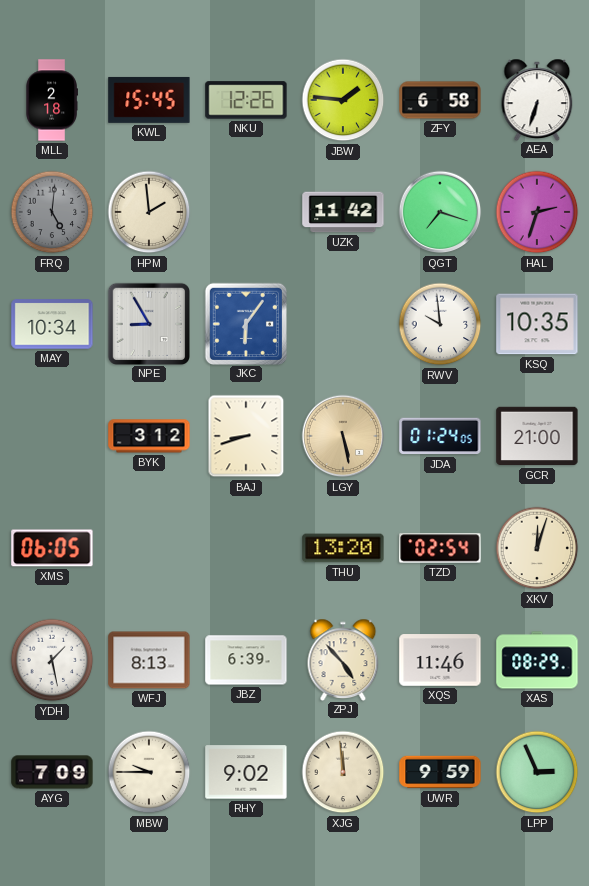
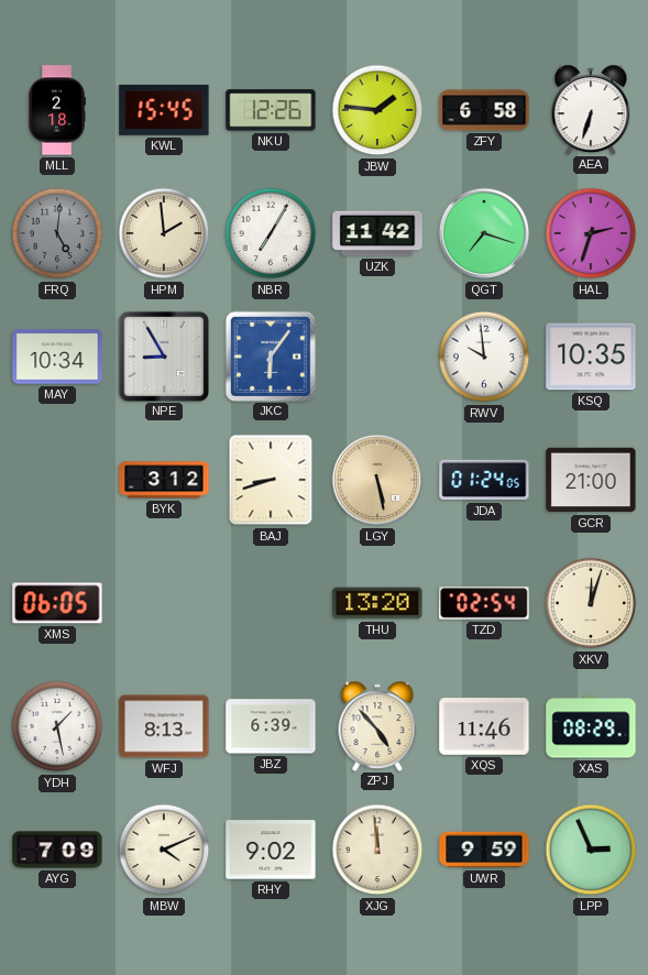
NBR: none -> 7:05
MBW: 9:45 -> 4:11
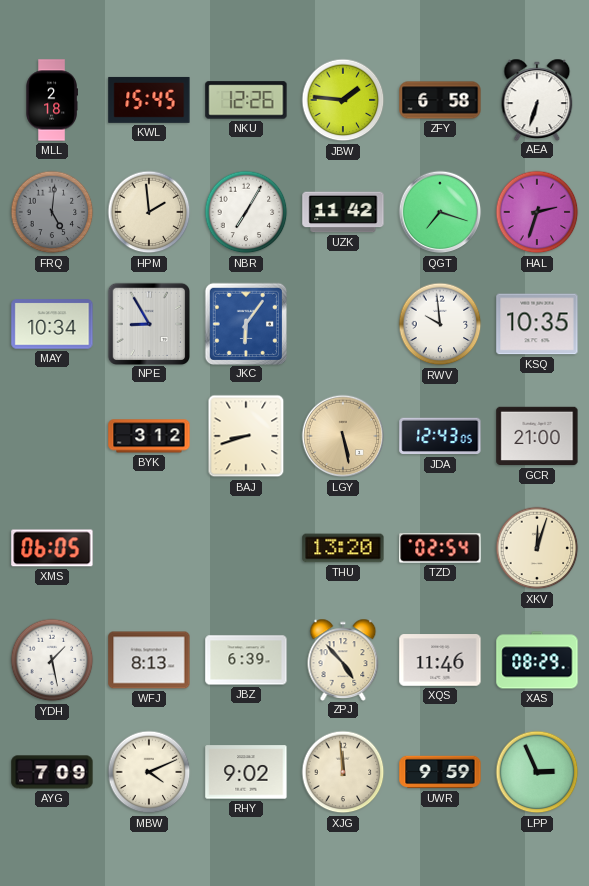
JDA: 01:24 -> 12:43
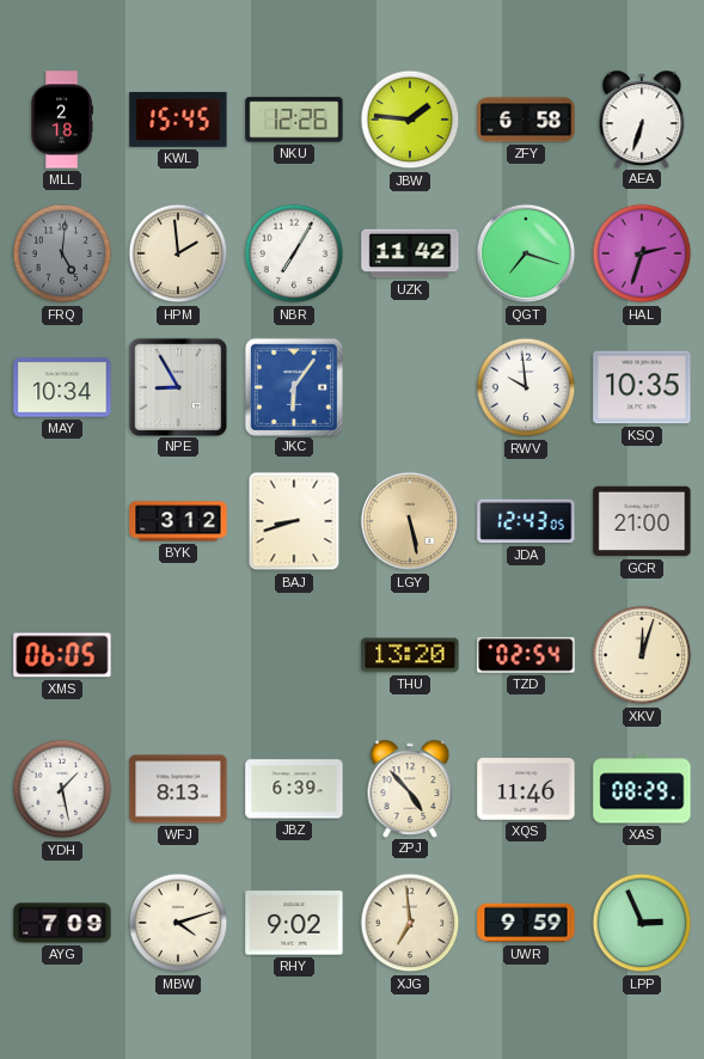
MBW: 4:11 -> 4:12
XJG: 11:59 -> 6:59
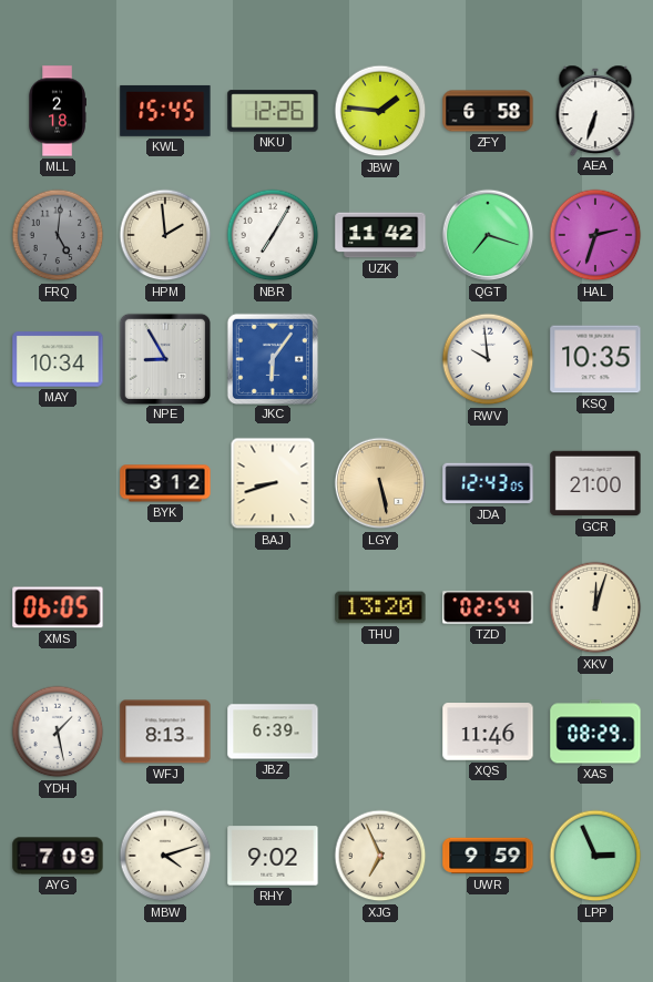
ZPJ: 4:53 -> none
XJG: 6:59 -> 6:56
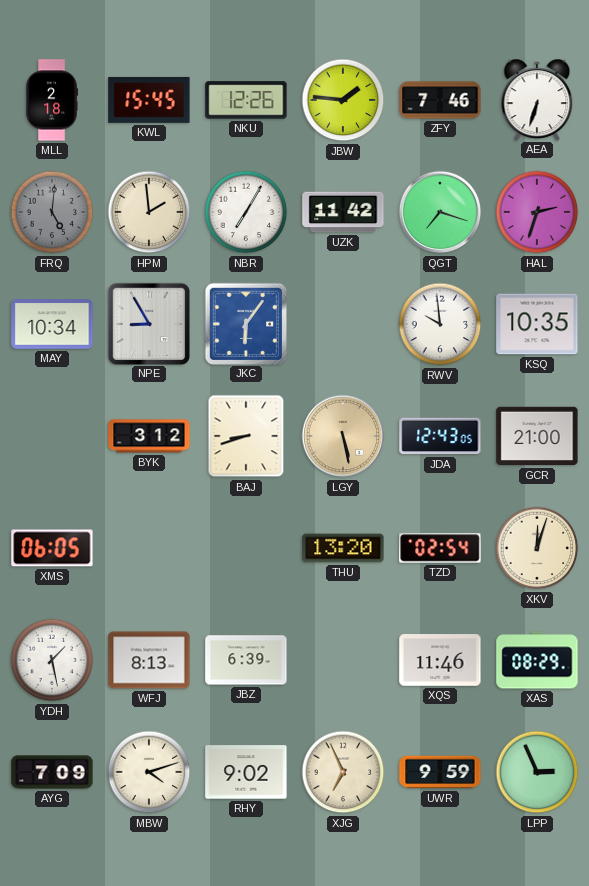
ZFY: 6:58 -> 7:46
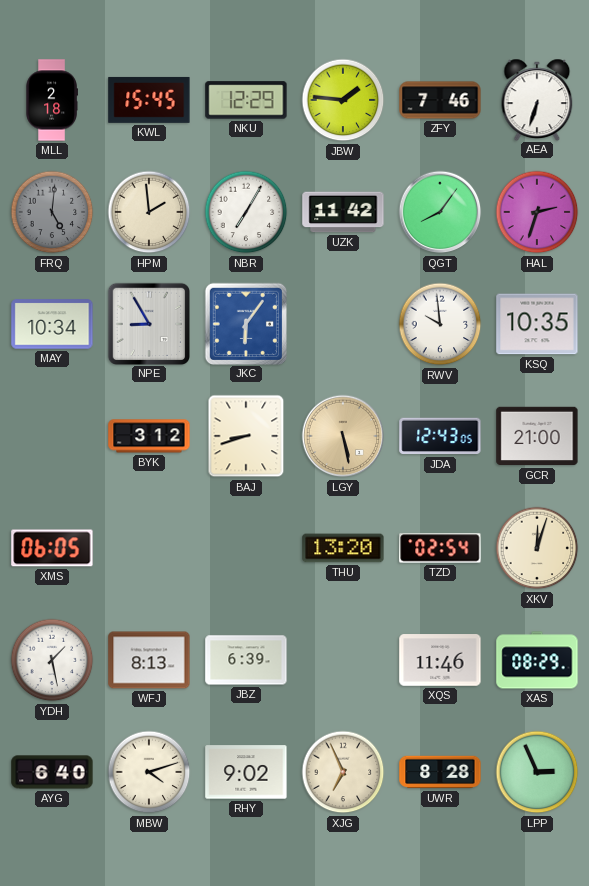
NKU: 12:26 -> 12:29
QGT: 7:18 -> 8:06
AYG: 7:09 -> 6:40
UWR: 9:59 -> 8:28
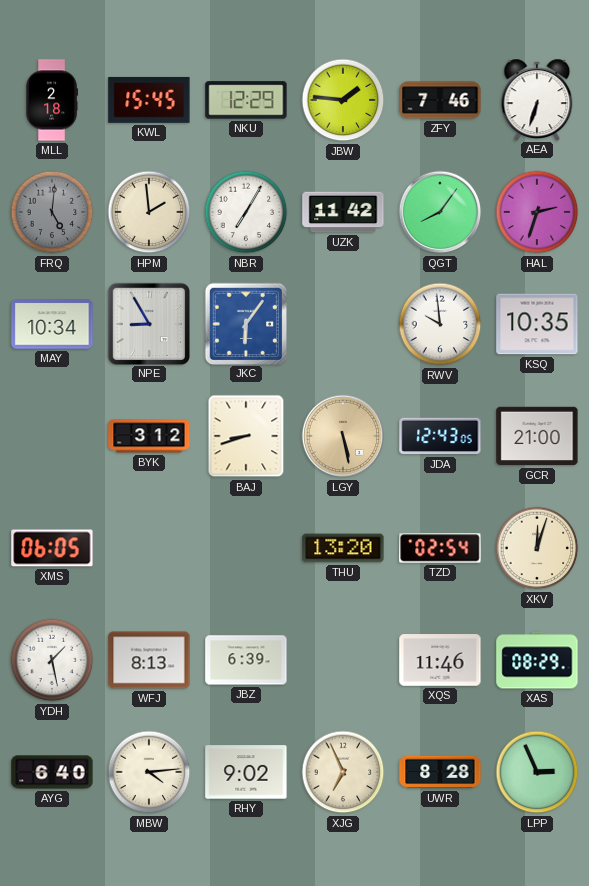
MBW: 4:12 -> 4:14
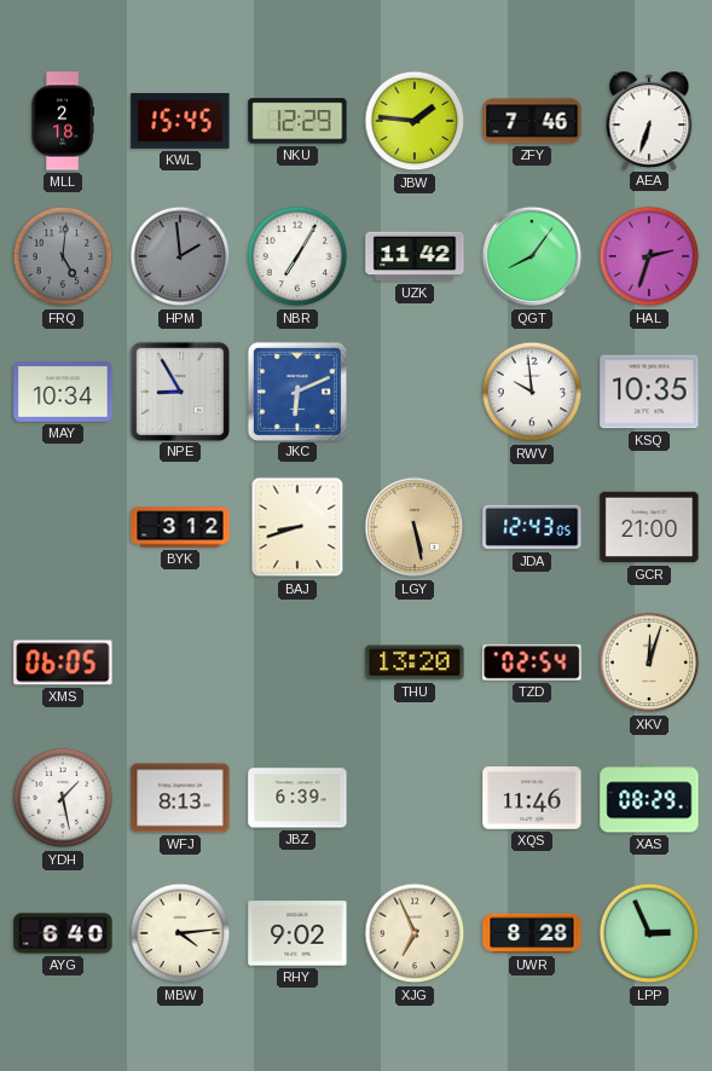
HPM dial: cream -> grey
JKC: 6:06 -> 6:11
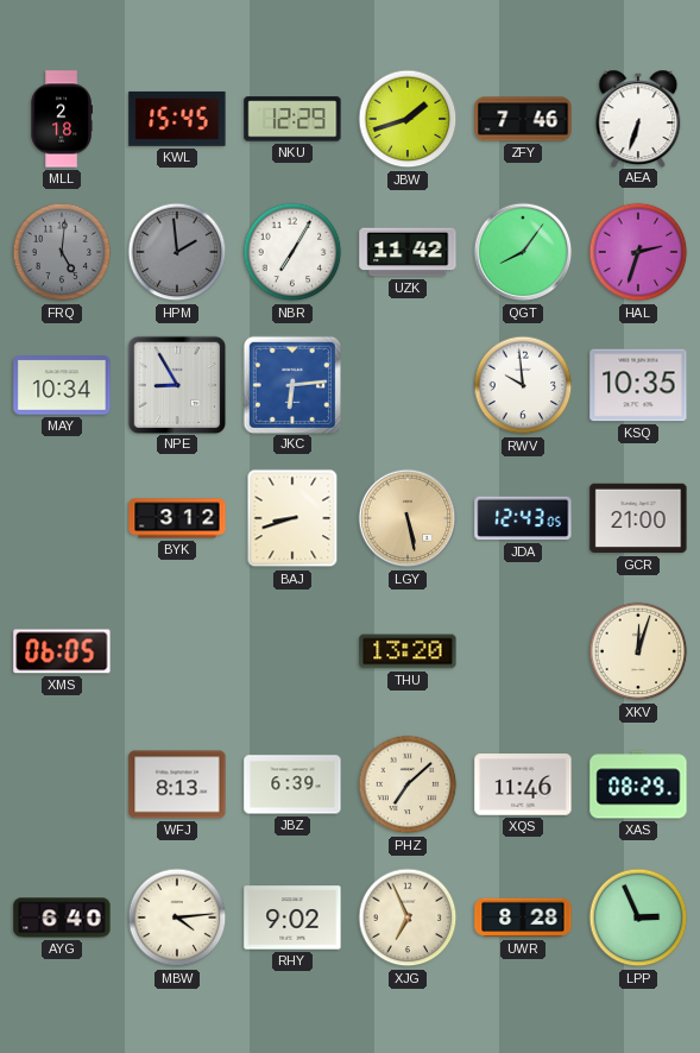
JBW: 1:46 -> 1:42
JKC: 6:11 -> 6:14
TZD: 02:54 -> none
YDH: 1:28 -> none
PHZ: none -> 7:08
